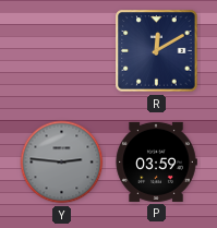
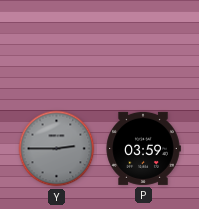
R: 12:10 -> none
Y: 2:46 -> 2:45
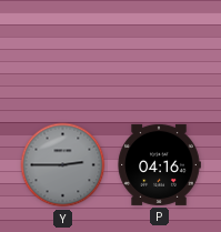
P: 03:59 -> 04:16
